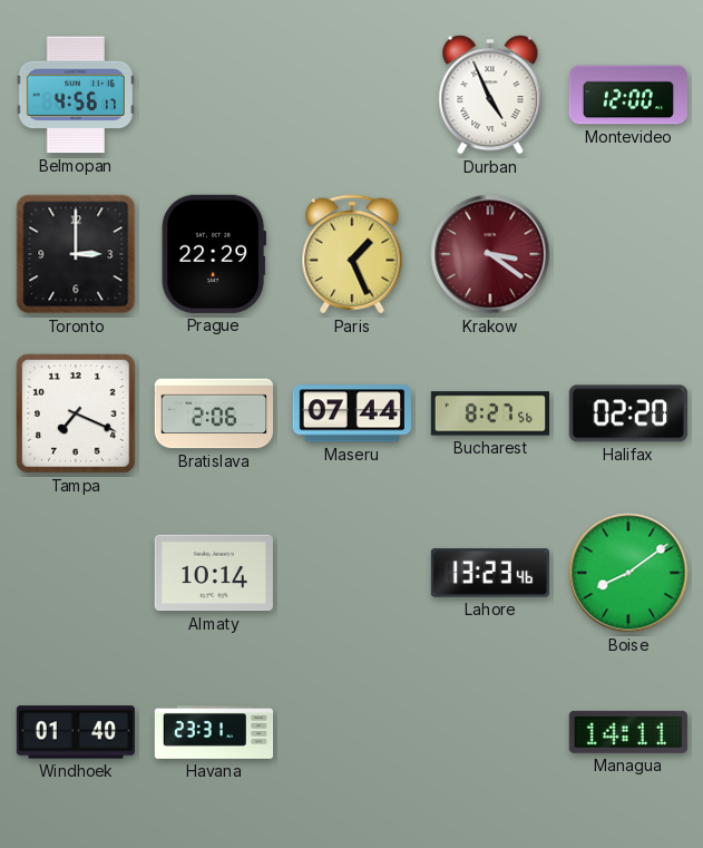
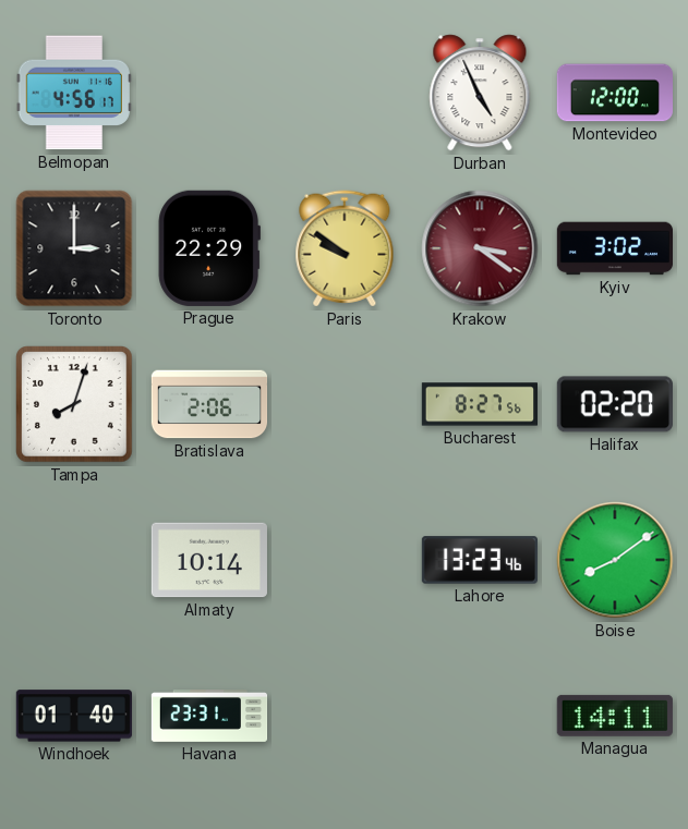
Paris: 1:26 -> 9:51
Kyiv: none -> 3:02
Tampa: 7:19 -> 8:03
Maseru: 07:44 -> none
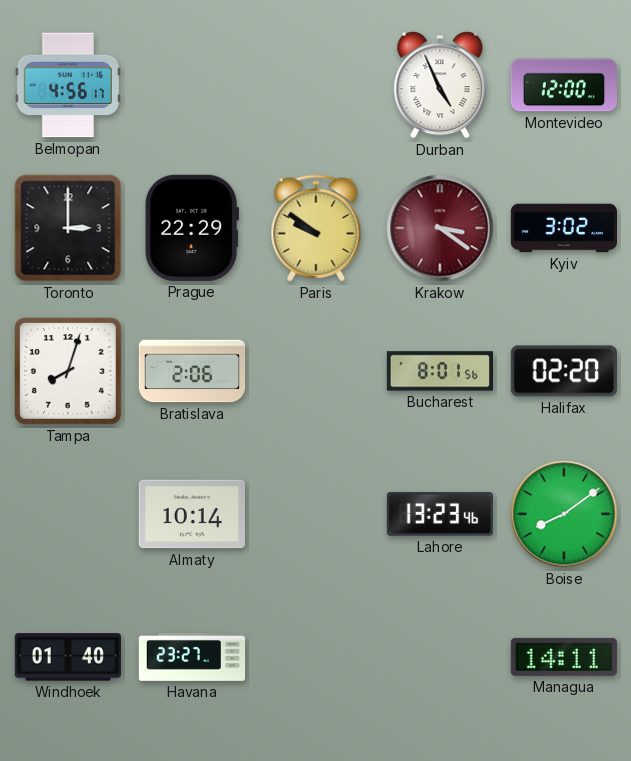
Bucharest: 8:27 -> 8:01
Havana: 23:31 -> 23:27
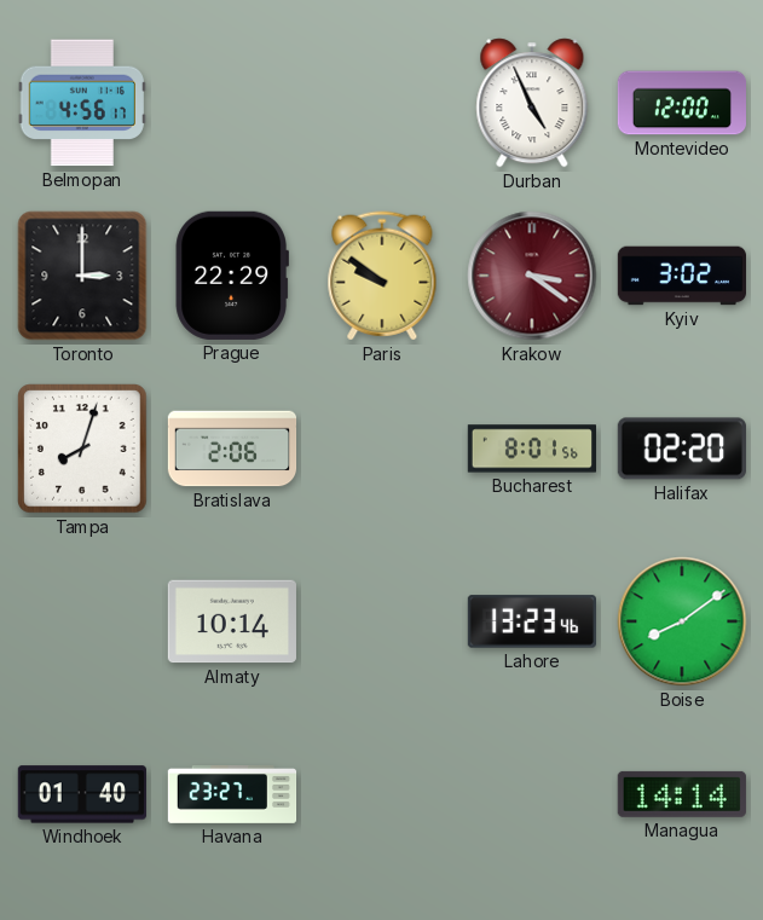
Managua: 14:11 -> 14:14
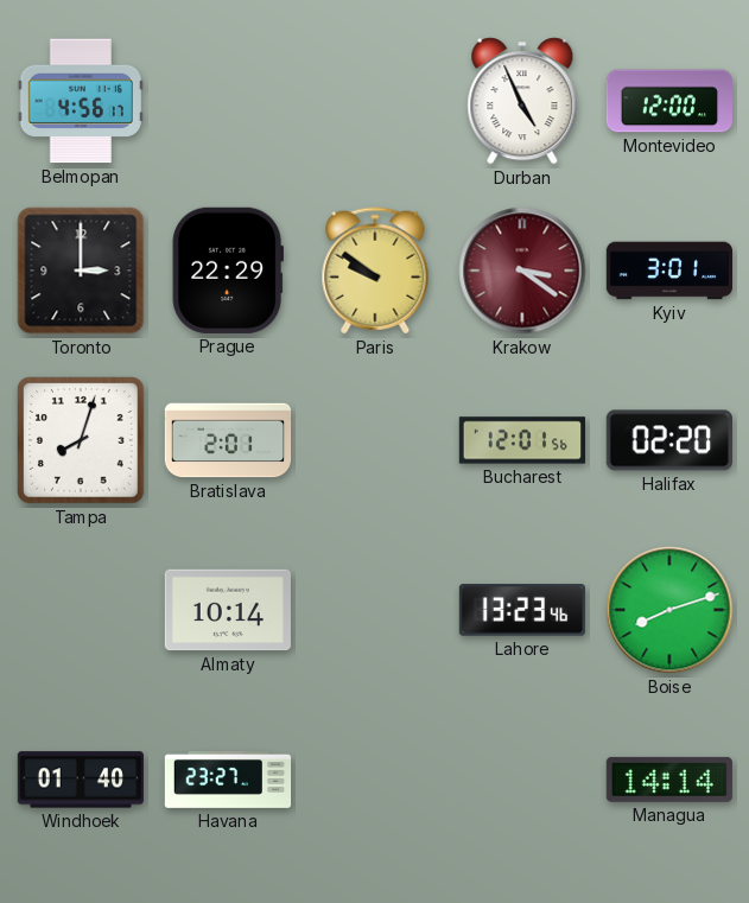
Kyiv: 3:02 -> 3:01
Bratislava: 2:06 -> 2:01
Bucharest: 8:01 -> 12:01
Boise: 8:09 -> 8:12
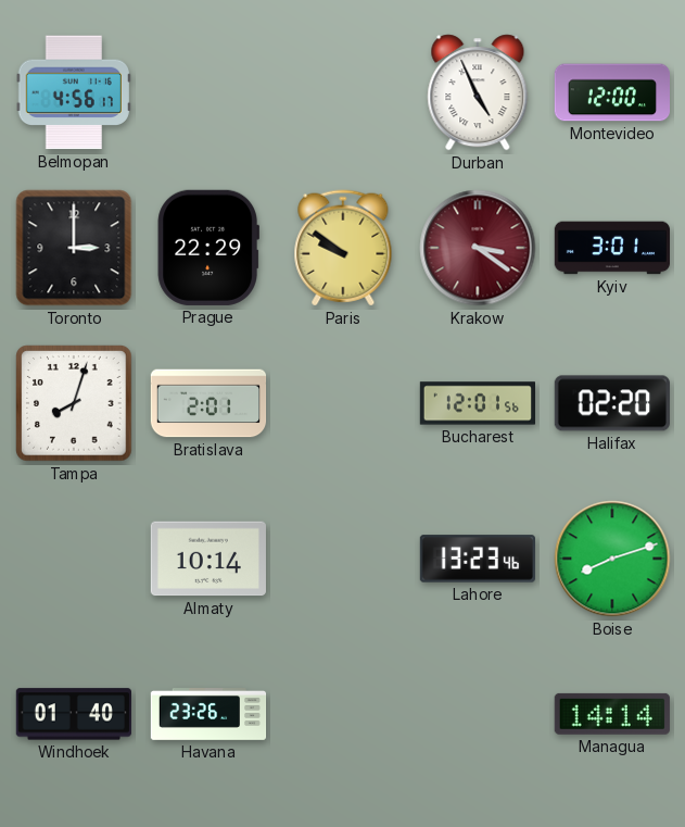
Havana: 23:27 -> 23:26
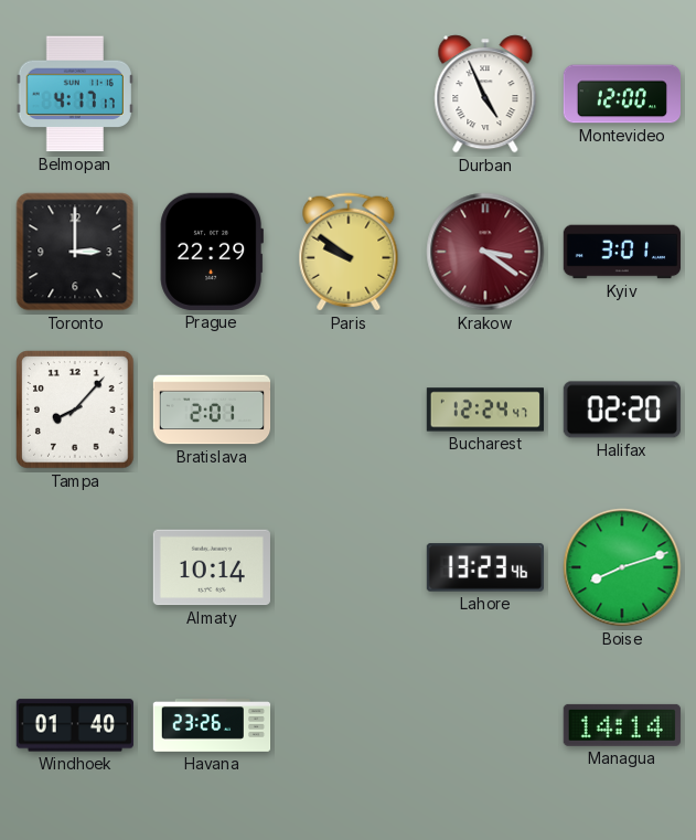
Belmopan: 4:56 -> 4:17
Tampa: 8:03 -> 8:07
Bucharest: 12:01 -> 12:24
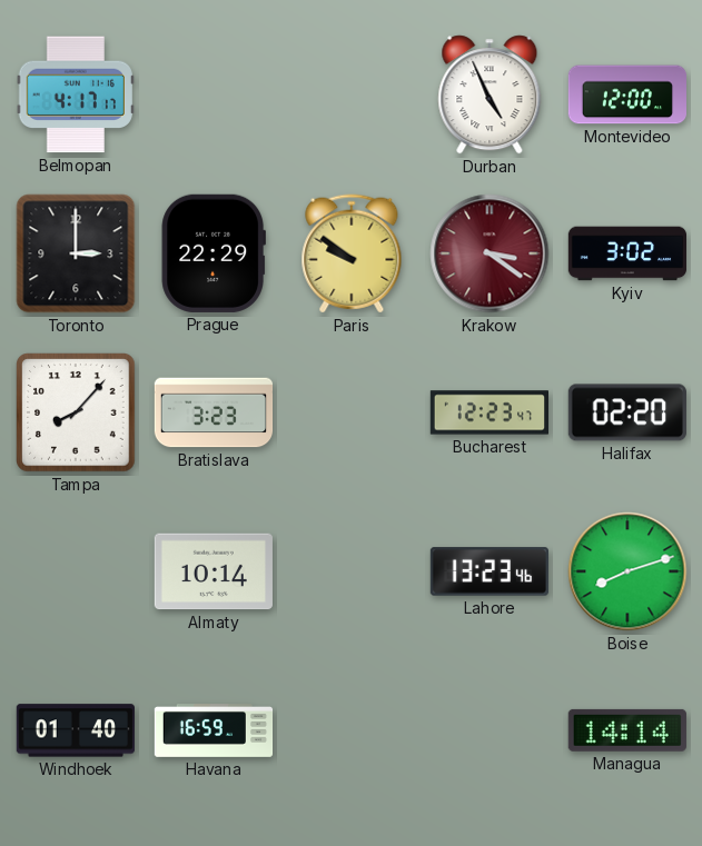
Kyiv: 3:01 -> 3:02
Bratislava: 2:01 -> 3:23
Bucharest: 12:24 -> 12:23
Havana: 23:26 -> 16:59
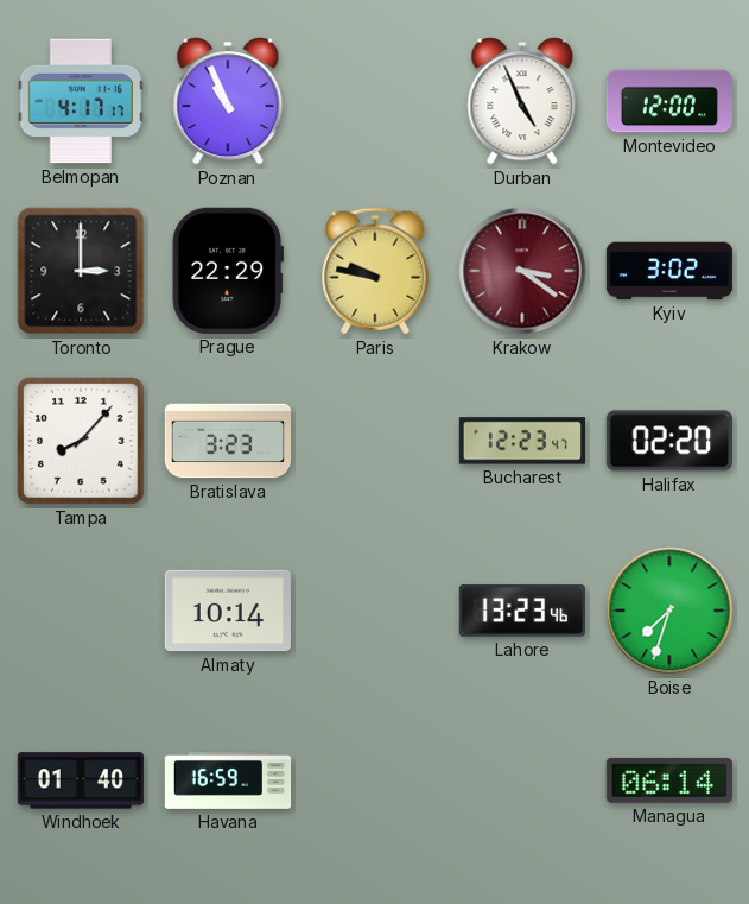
Poznan: none -> 10:56
Paris: 9:51 -> 9:47
Boise: 8:12 -> 7:33
Managua: 14:14 -> 06:14
